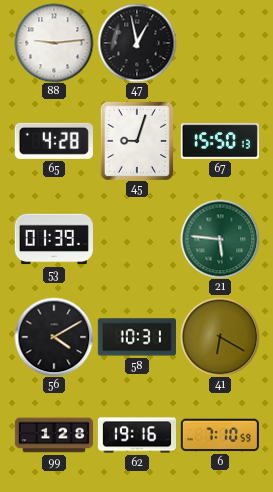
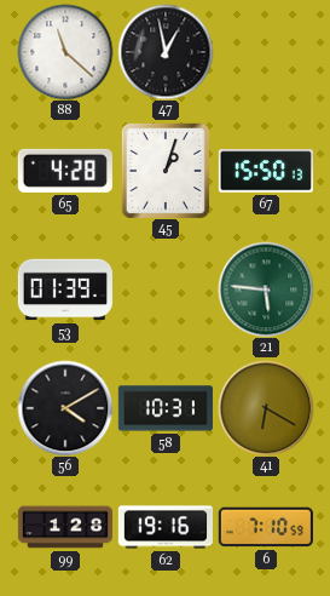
88: 9:14 -> 11:22
45: 9:03 -> 1:03
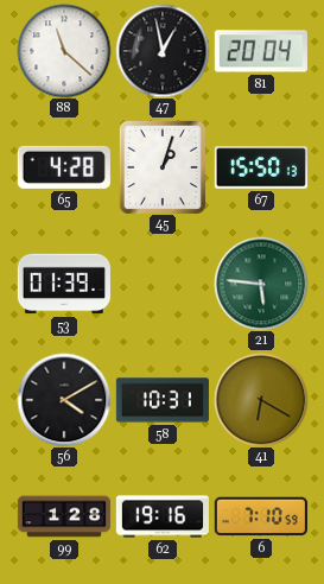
81: none -> 20:04
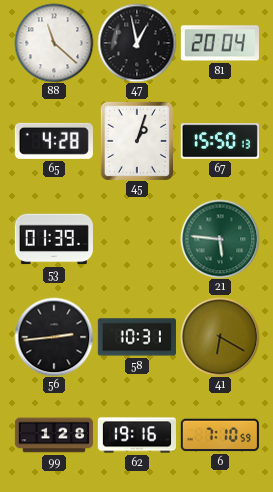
56: 4:10 -> 2:44
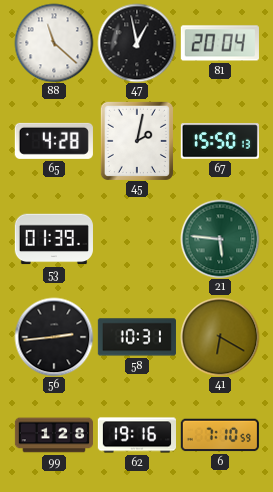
45: 1:03 -> 2:02
